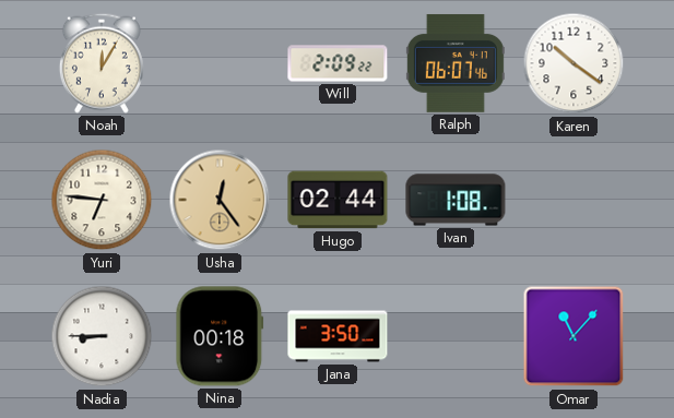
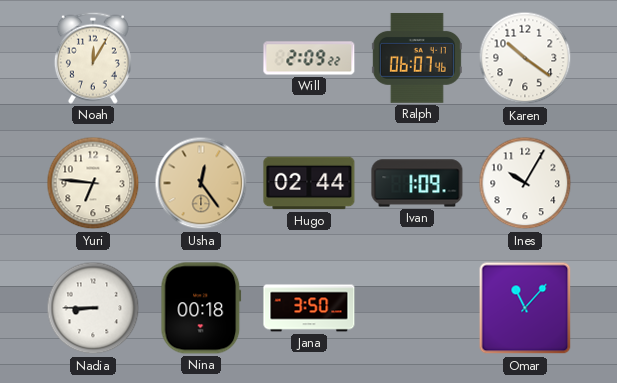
Ivan: 1:08 -> 1:09
Ines: none -> 10:05
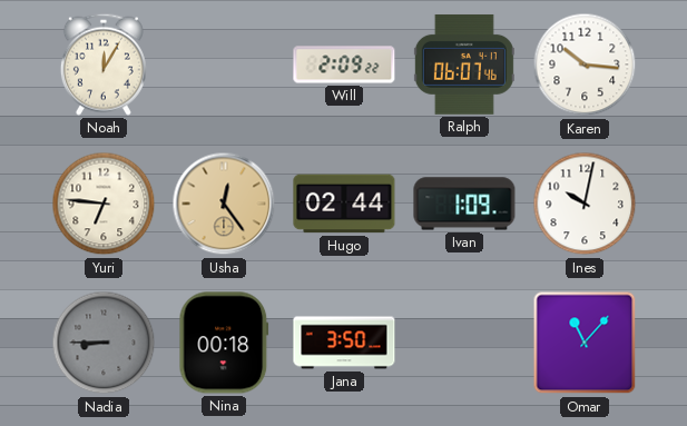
Karen: 10:21 -> 10:16
Ines: 10:05 -> 10:02
Nadia dial: white -> grey
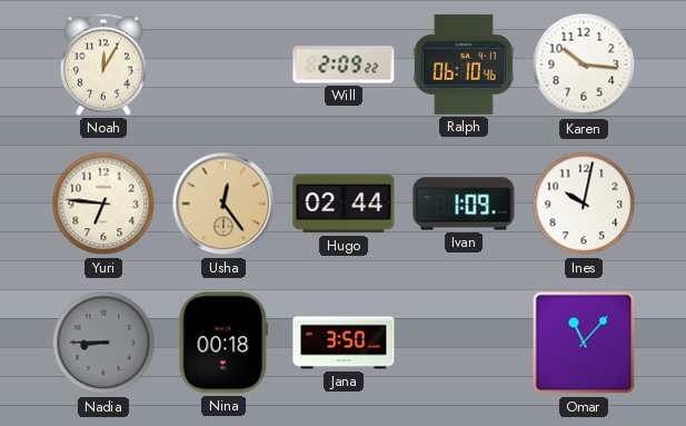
Ralph: 06:07 -> 06:10
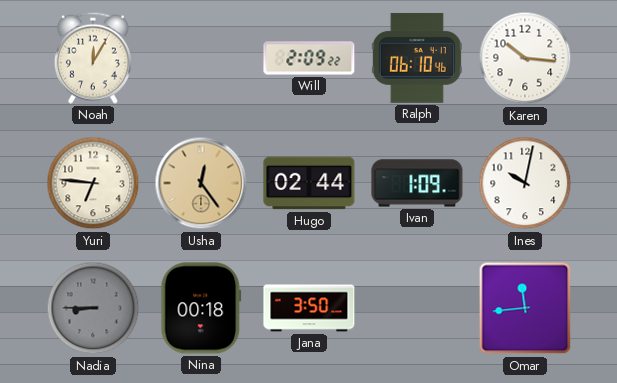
Omar: 11:07 -> 11:44
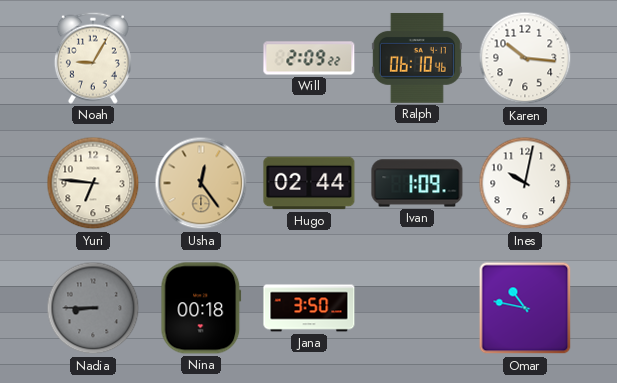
Noah: 12:05 -> 9:05
Omar: 11:44 -> 10:47
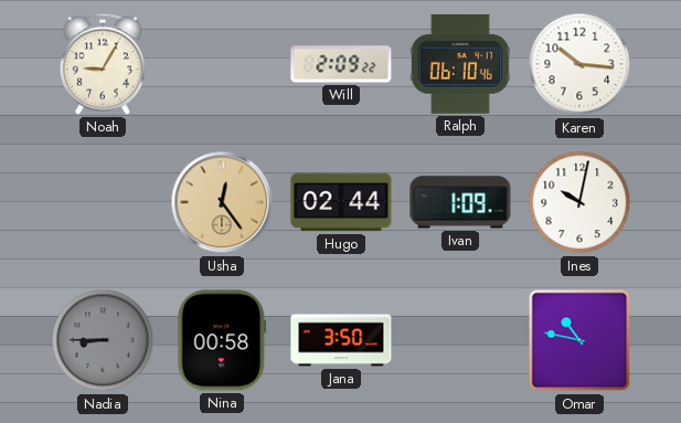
Yuri: 6:46 -> none
Nina: 00:18 -> 00:58
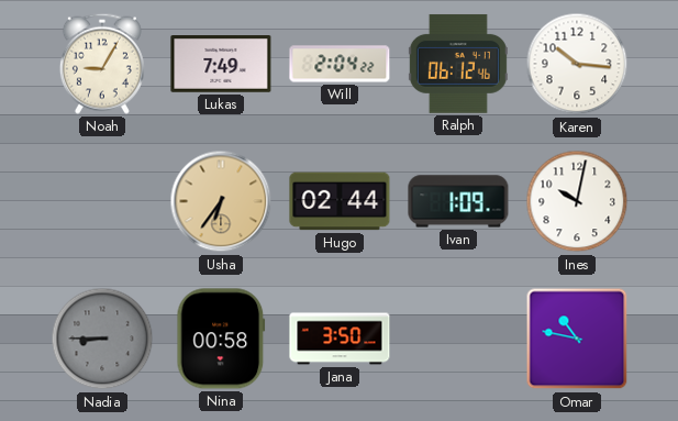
Lukas: none -> 7:49
Will: 2:09 -> 2:04
Ralph: 06:10 -> 06:12
Usha: 12:24 -> 6:36
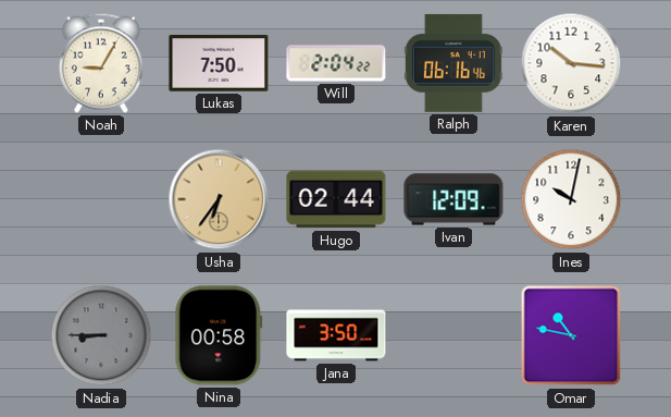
Lukas: 7:49 -> 7:50
Ralph: 06:12 -> 06:16
Ivan: 1:09 -> 12:09
